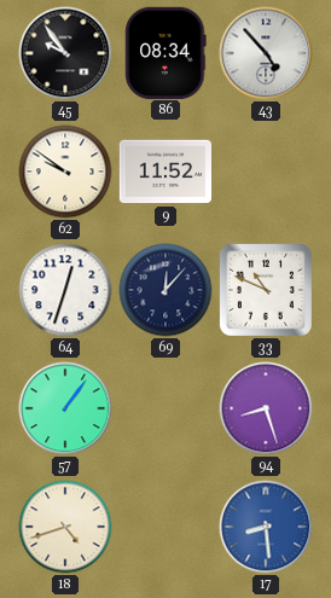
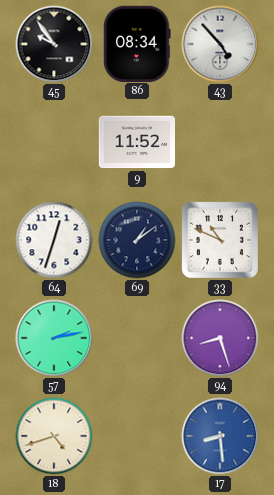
62: 9:51 -> none
69: 12:07 -> 1:09
57: 1:06 -> 2:13
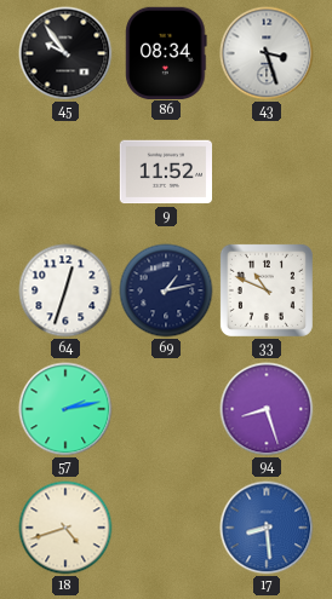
43: 4:53 -> 3:27
69: 1:09 -> 1:13
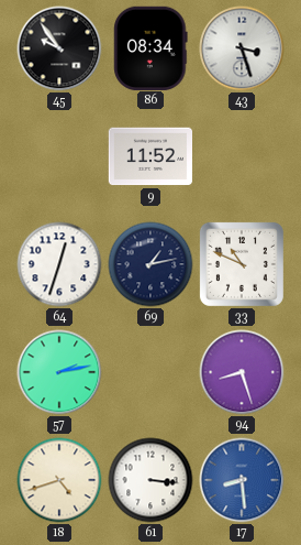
61: none -> 3:16
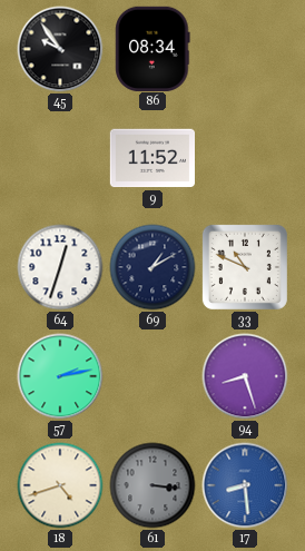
43: 3:27 -> none
69: 1:13 -> 1:10
61 dial: white -> grey
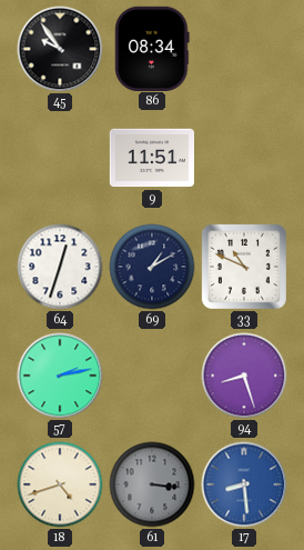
9: 11:52 -> 11:51
